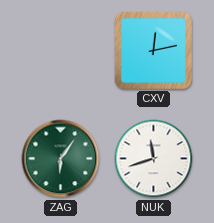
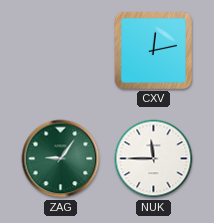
ZAG: 6:06 -> 9:06
NUK: 11:42 -> 11:45
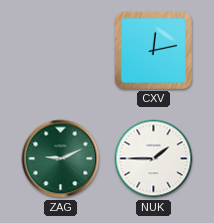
ZAG: 9:06 -> 9:11
NUK: 11:45 -> 1:45
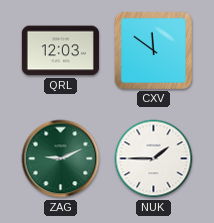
QRL: none -> 12:03
CXV: 12:13 -> 11:51
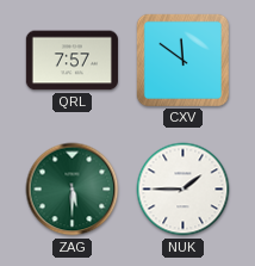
QRL: 12:03 -> 7:57
ZAG: 9:11 -> 5:30
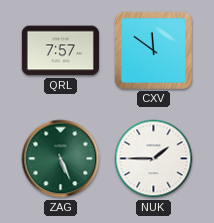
ZAG: 5:30 -> 5:26
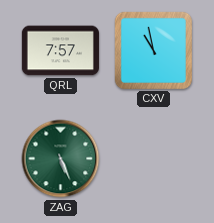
CXV: 11:51 -> 10:58
NUK: 1:45 -> none
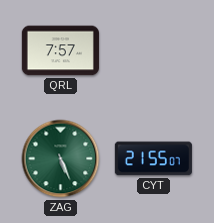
CXV: 10:58 -> none
CYT: none -> 21:55
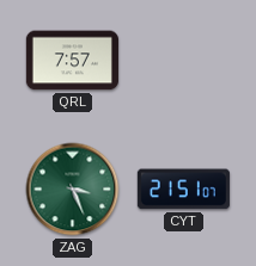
ZAG: 5:26 -> 3:26
CYT: 21:55 -> 21:51
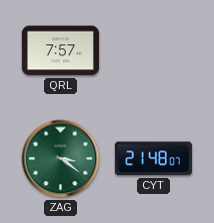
ZAG: 3:26 -> 3:21
CYT: 21:51 -> 21:48
